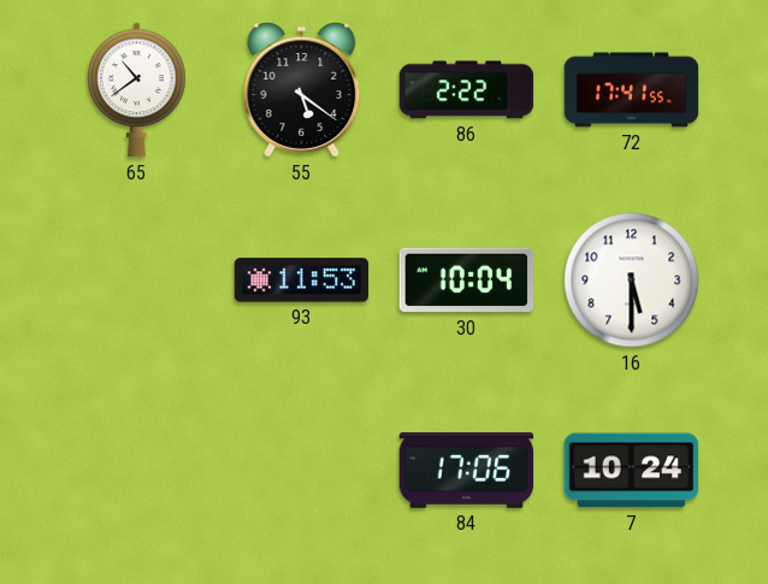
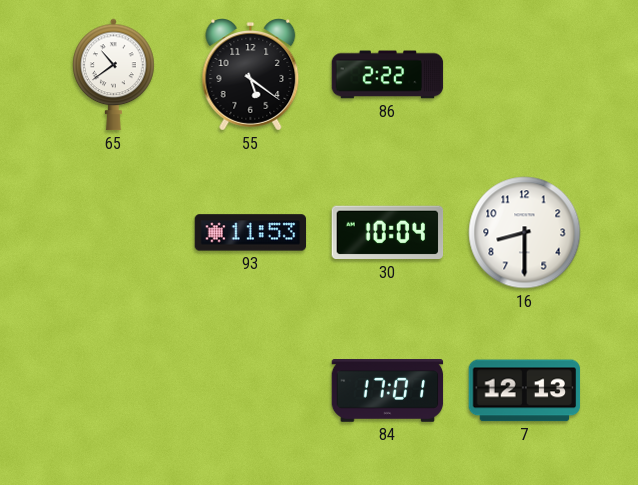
72: 17:41 -> none
16: 5:30 -> 8:30
84: 17:06 -> 17:01
7: 10:24 -> 12:13
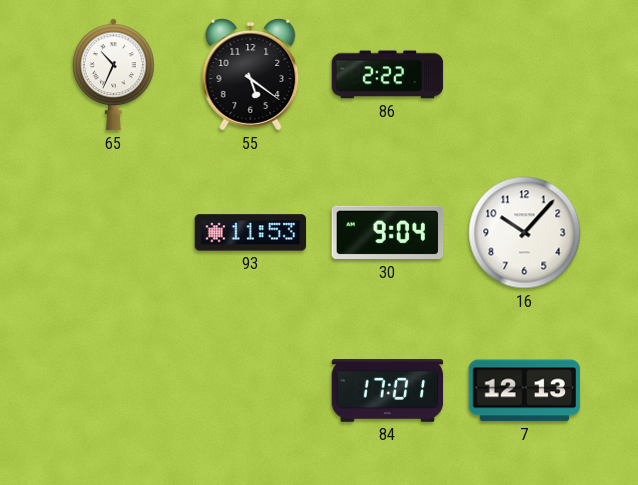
65: 10:39 -> 10:34
30: 10:04 -> 9:04
16: 8:30 -> 10:07
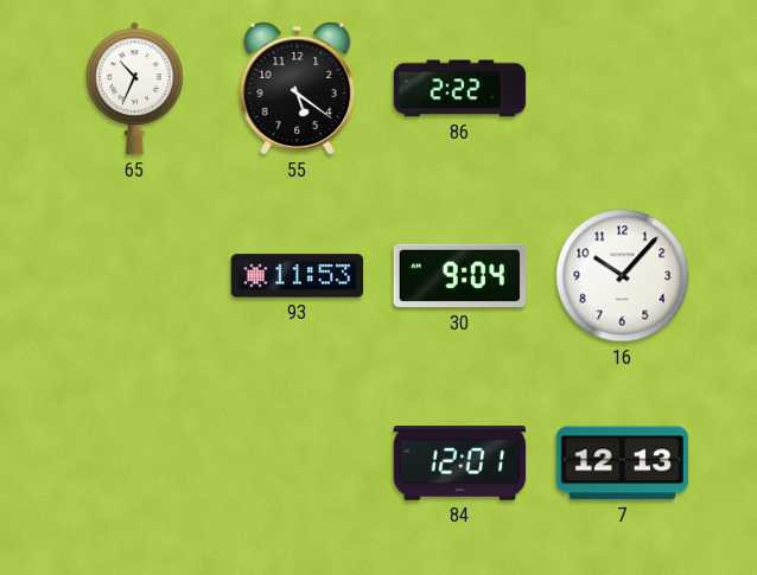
84: 17:01 -> 12:01
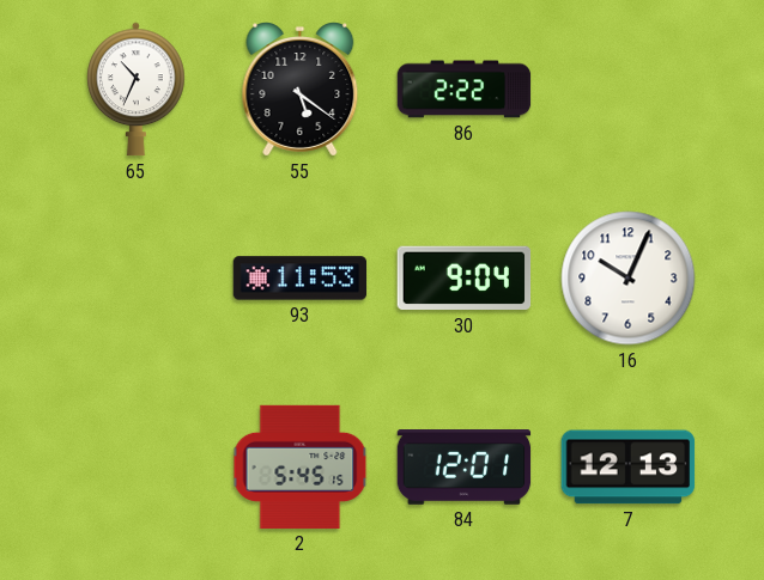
16: 10:07 -> 10:04
2: none -> 5:45
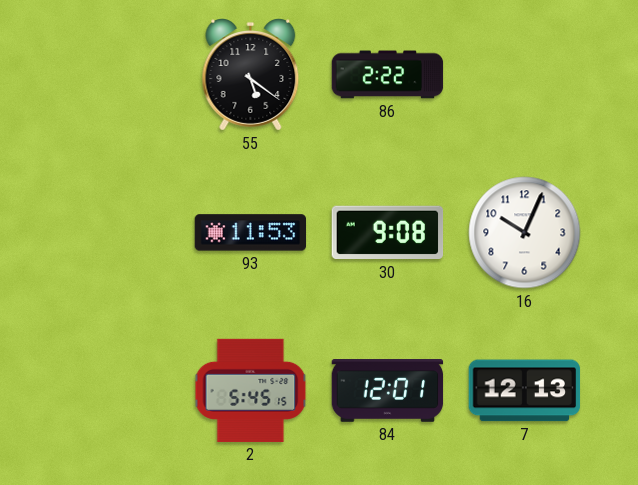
65: 10:34 -> none
30: 9:04 -> 9:08
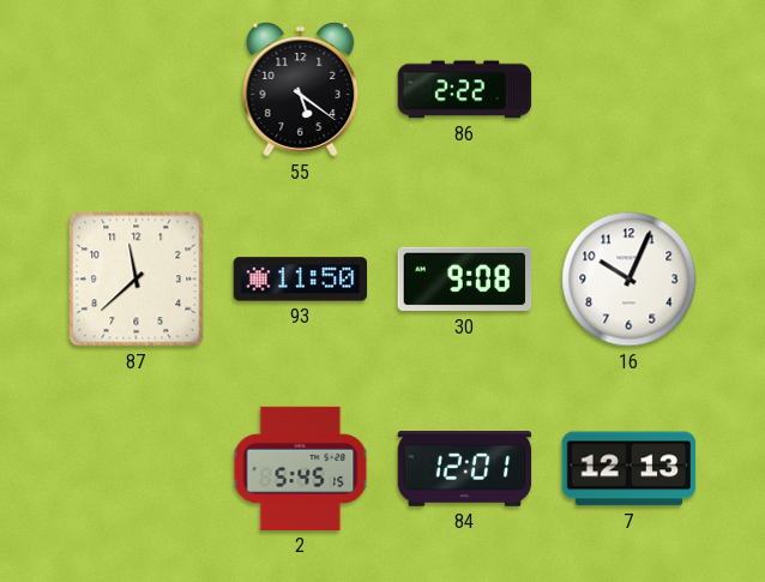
87: none -> 11:38
93: 11:53 -> 11:50
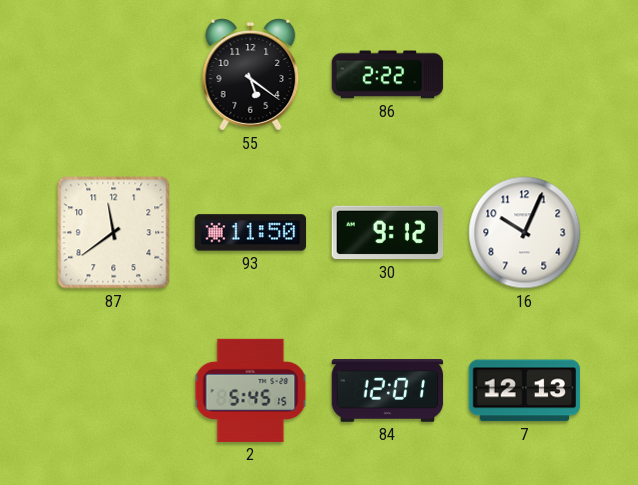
87: 11:38 -> 11:39
30: 9:08 -> 9:12
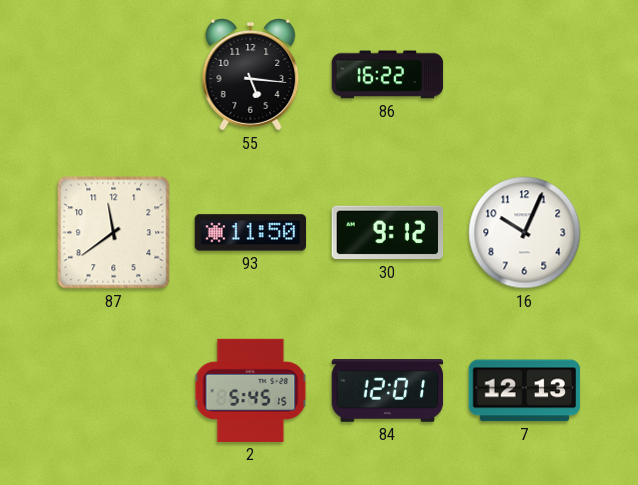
55: 5:21 -> 5:16
86: 2:22 -> 16:22
